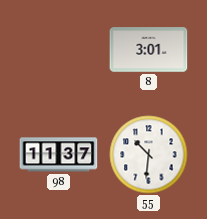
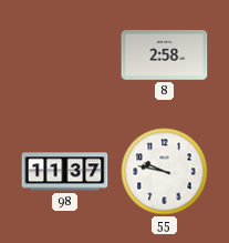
8: 3:01 -> 2:58
55: 10:31 -> 9:47
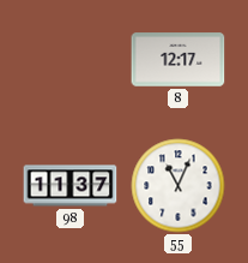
8: 2:58 -> 12:17
55: 9:47 -> 11:04
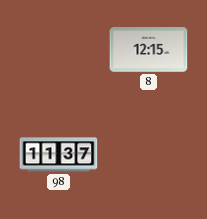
8: 12:17 -> 12:15
55: 11:04 -> none
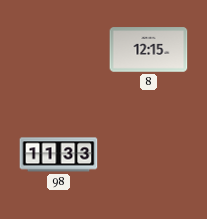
98: 11:37 -> 11:33
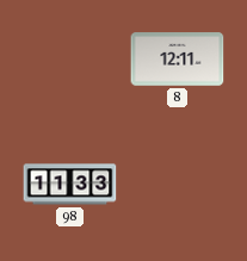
8: 12:15 -> 12:11
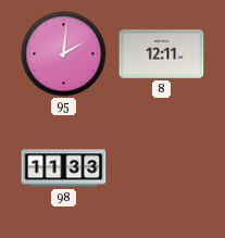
95: none -> 2:01
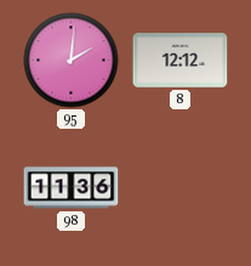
8: 12:11 -> 12:12
98: 11:33 -> 11:36
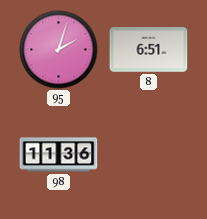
95: 2:01 -> 2:03
8: 12:12 -> 6:51
